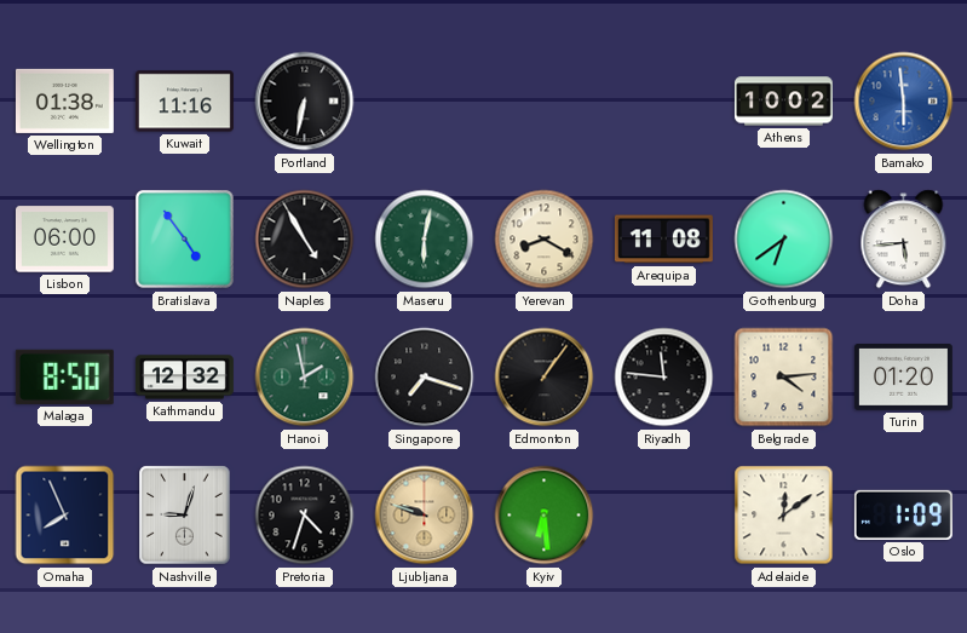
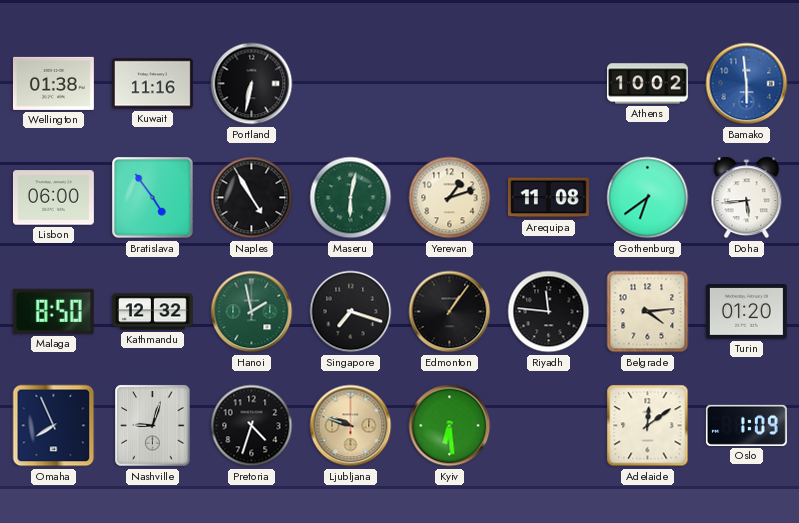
Yerevan: 8:20 -> 1:12
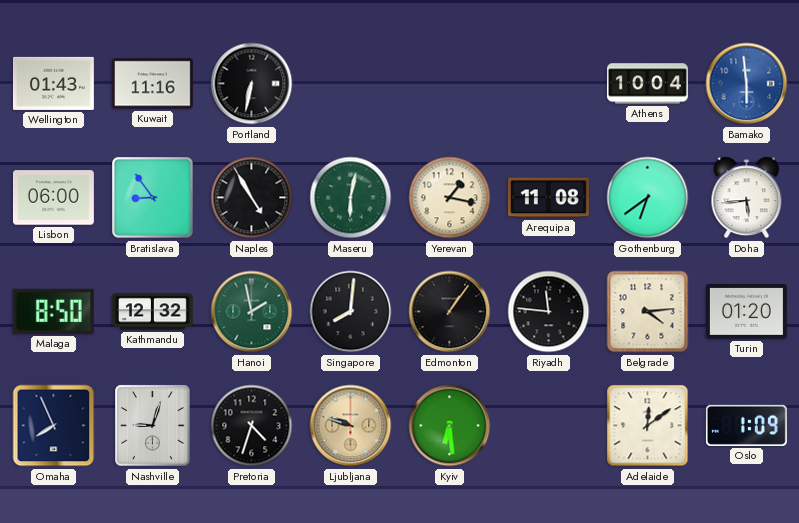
Wellington: 01:38 -> 01:43
Athens: 10:02 -> 10:04
Bratislava: 4:54 -> 8:54
Yerevan: 1:12 -> 1:17
Singapore: 7:18 -> 8:01
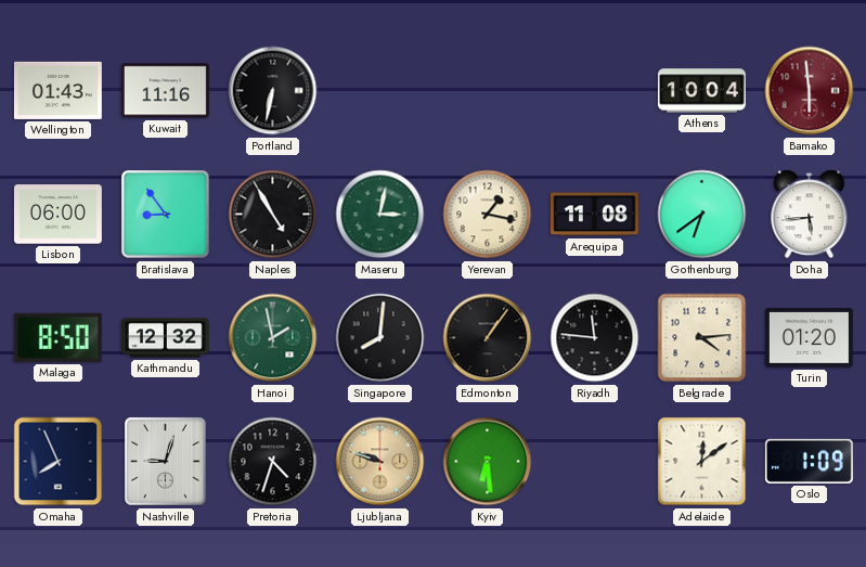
Bamako dial: blue -> burgundy
Maseru: 6:02 -> 3:02
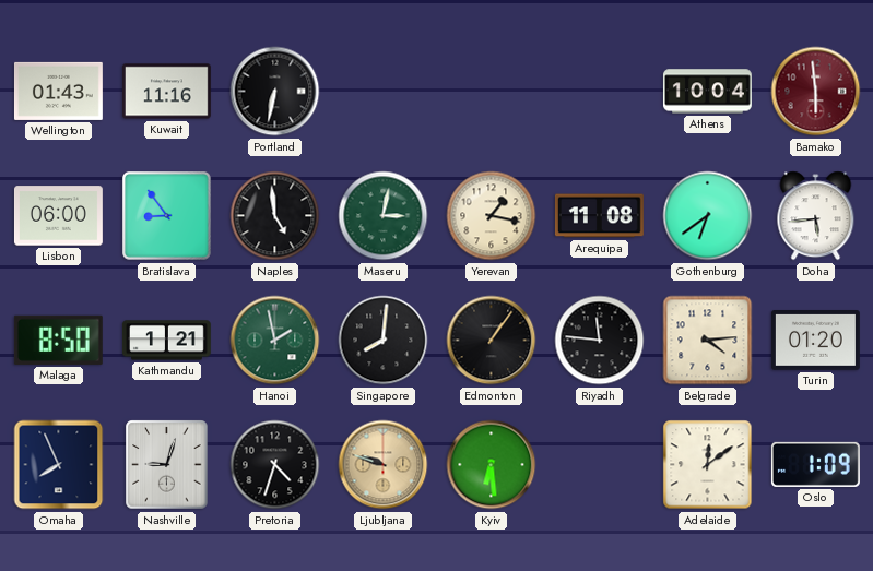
Naples: 4:55 -> 4:59
Kathmandu: 12:32 -> 1:21
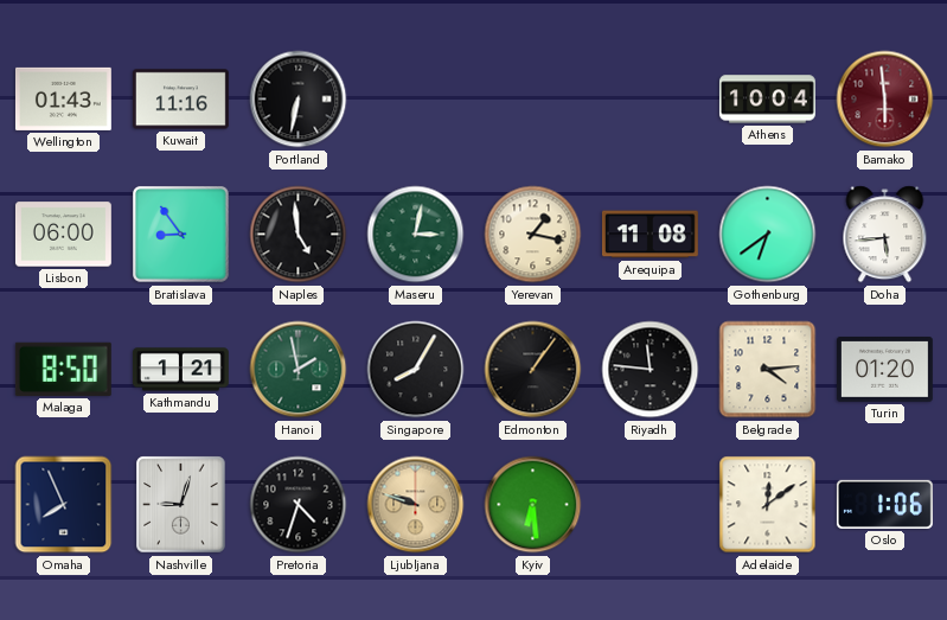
Singapore: 8:01 -> 8:05
Oslo: 1:09 -> 1:06
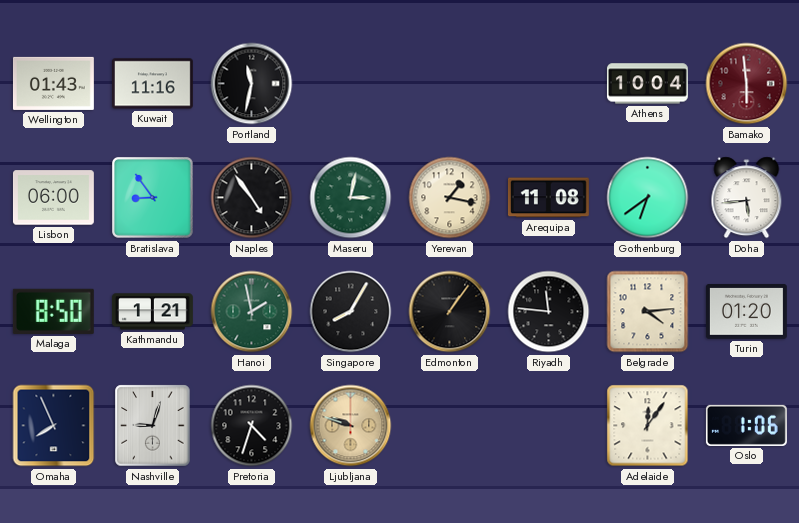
Portland: 6:32 -> 11:32
Naples: 4:59 -> 4:54
Kyiv: 6:29 -> none
Adelaide: 12:09 -> 12:06
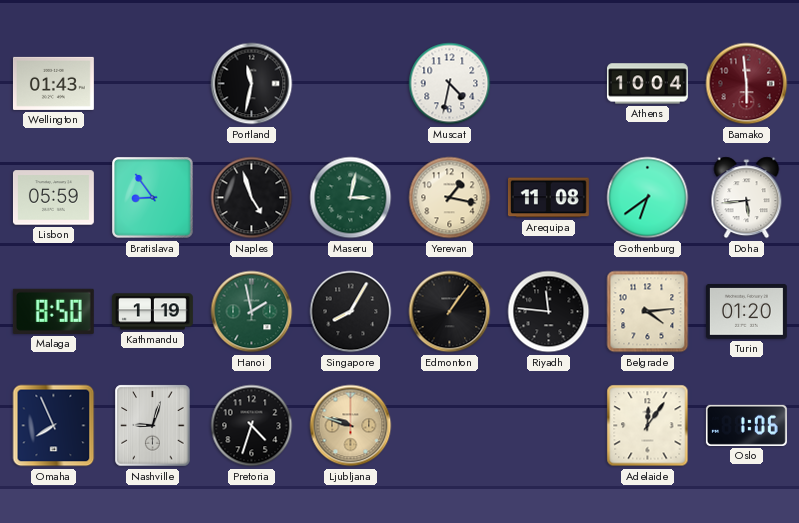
Kuwait: 11:16 -> none
Muscat: none -> 4:32
Lisbon: 06:00 -> 05:59
Naples: 4:54 -> 4:57
Kathmandu: 1:21 -> 1:19
